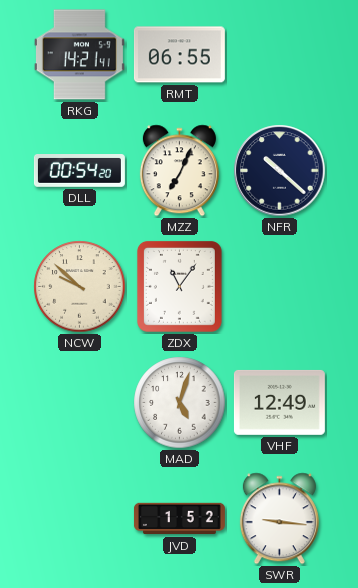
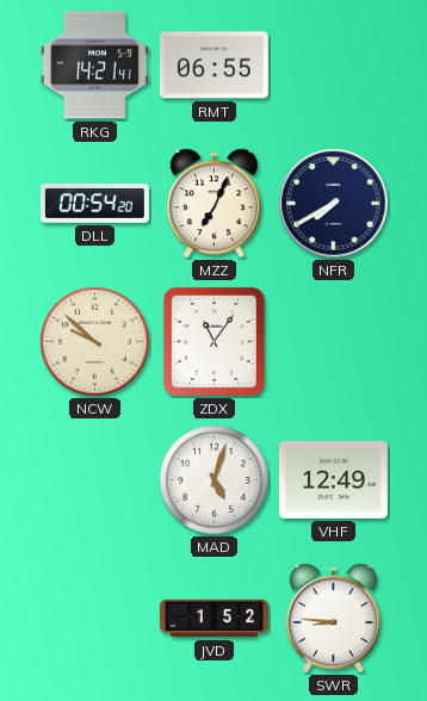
NFR: 10:22 -> 7:40
SWR: 9:16 -> 8:46
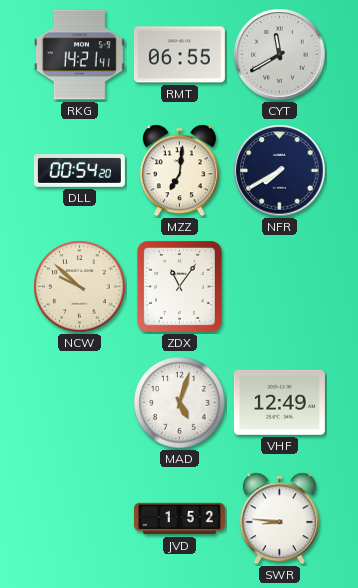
CYT: none -> 11:40
MZZ: 7:04 -> 7:01
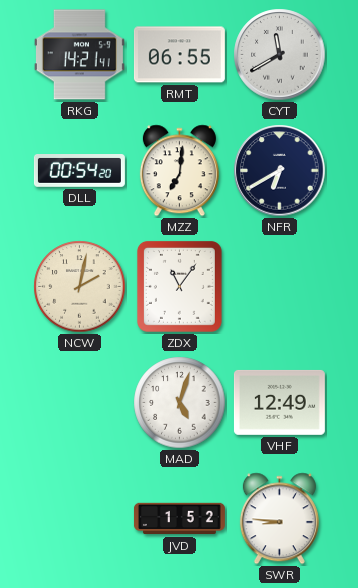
NFR: 7:40 -> 6:40
NCW: 9:52 -> 2:02
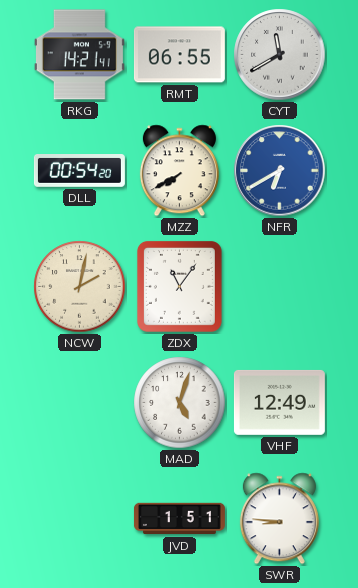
MZZ: 7:01 -> 7:40
NFR dial: navy -> blue
JVD: 1:52 -> 1:51
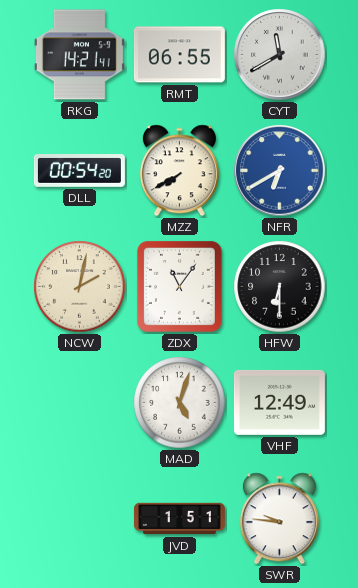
HFW: none -> 6:30
SWR: 8:46 -> 9:46
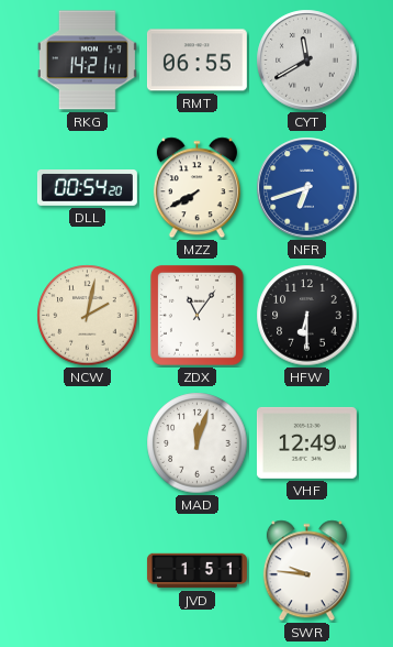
NFR: 6:40 -> 6:42
MAD: 5:03 -> 12:03
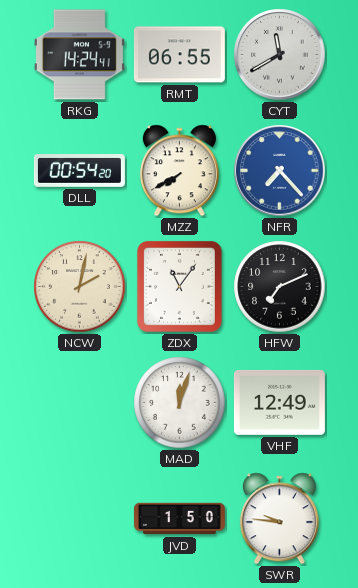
RKG: 14:21 -> 14:24
NFR: 6:42 -> 7:23
HFW: 6:30 -> 7:11
JVD: 1:51 -> 1:50
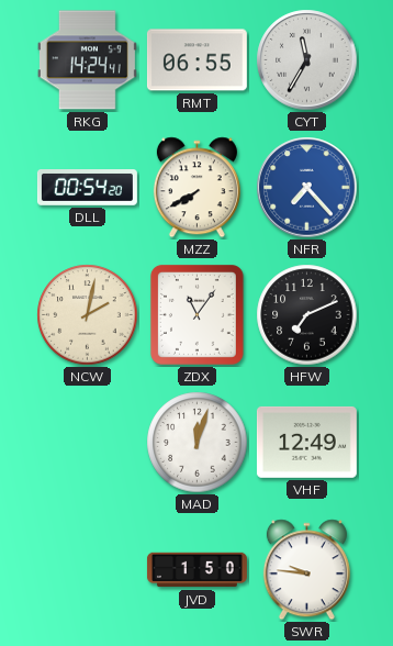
CYT: 11:40 -> 11:35
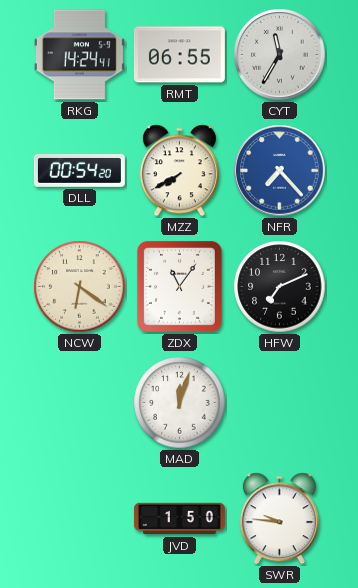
NCW: 2:02 -> 6:21
VHF: 12:49 -> none
